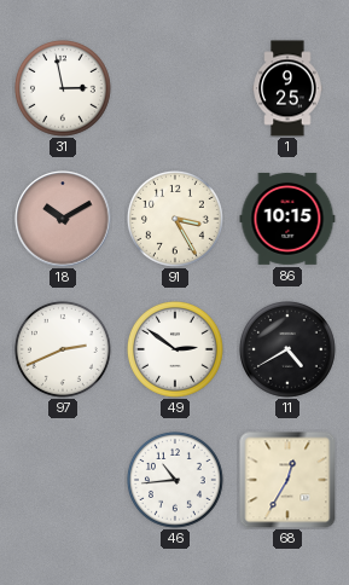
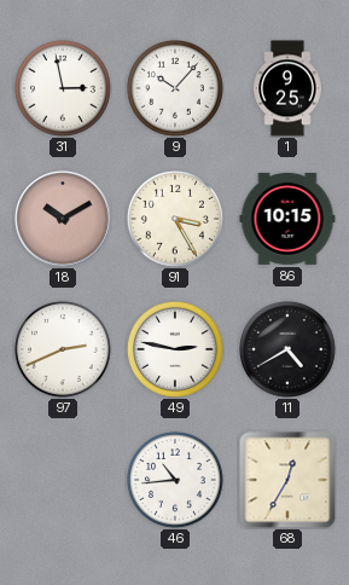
9: none -> 10:07
49: 2:51 -> 2:47
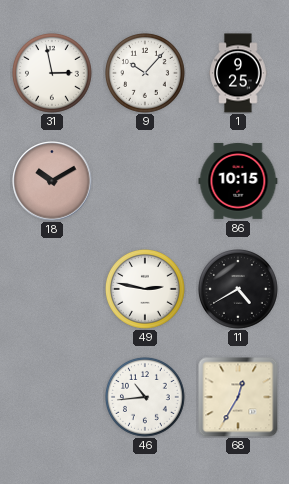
91: 3:25 -> none
97: 2:41 -> none
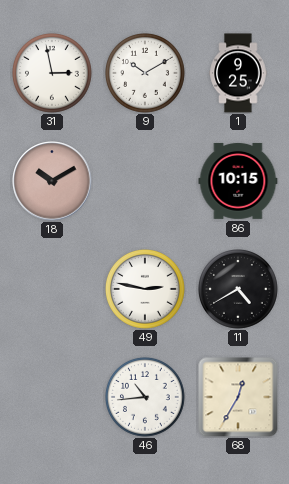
9: 10:07 -> 10:10
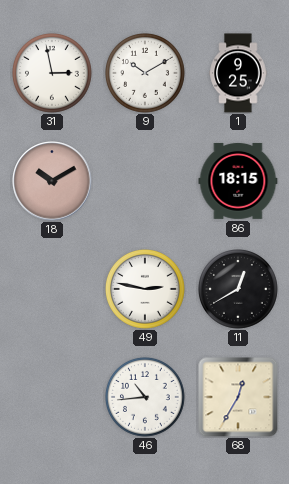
86: 10:15 -> 18:15
11: 4:40 -> 12:40
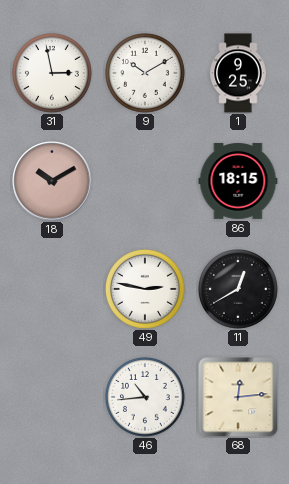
68: 12:35 -> 12:14
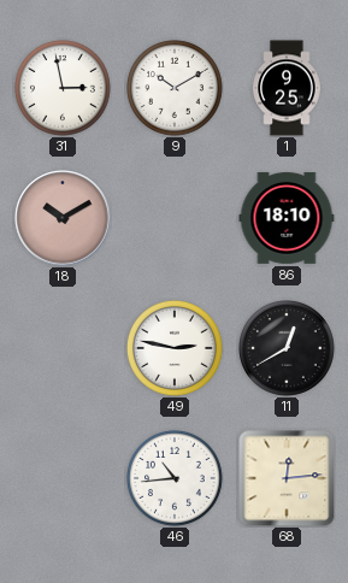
86: 18:15 -> 18:10
